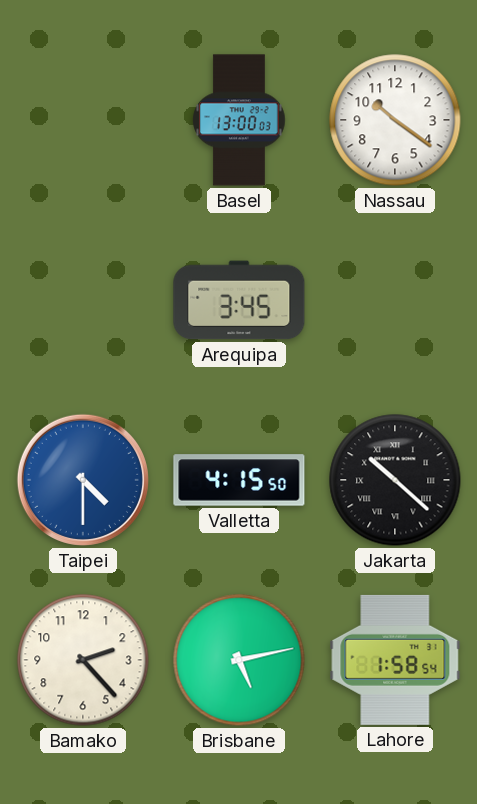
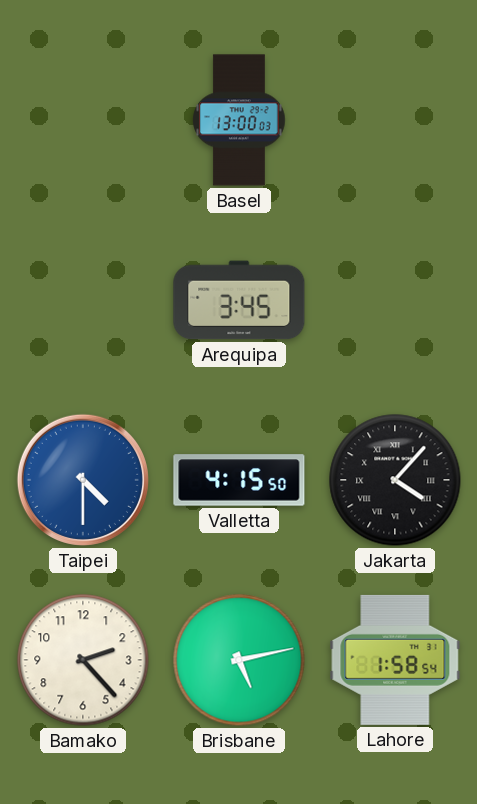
Nassau: 10:21 -> none
Jakarta: 10:22 -> 4:07
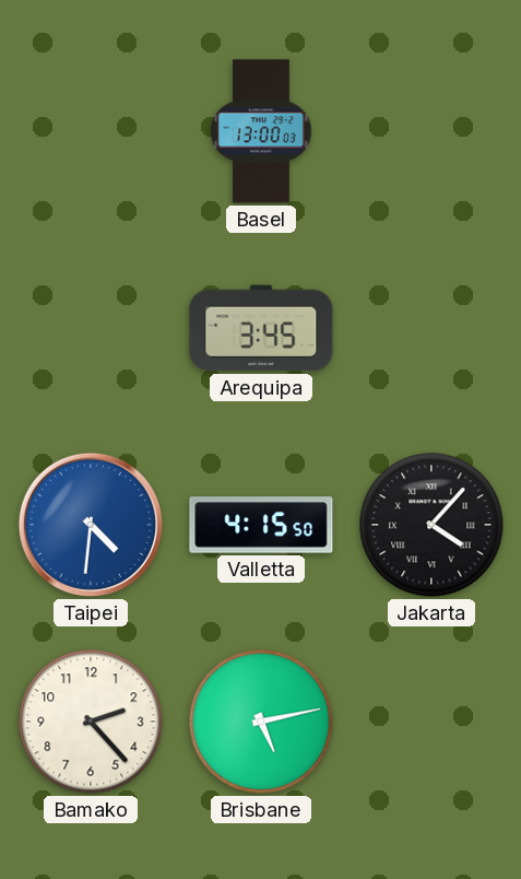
Taipei: 4:30 -> 4:31
Lahore: 1:58 -> none
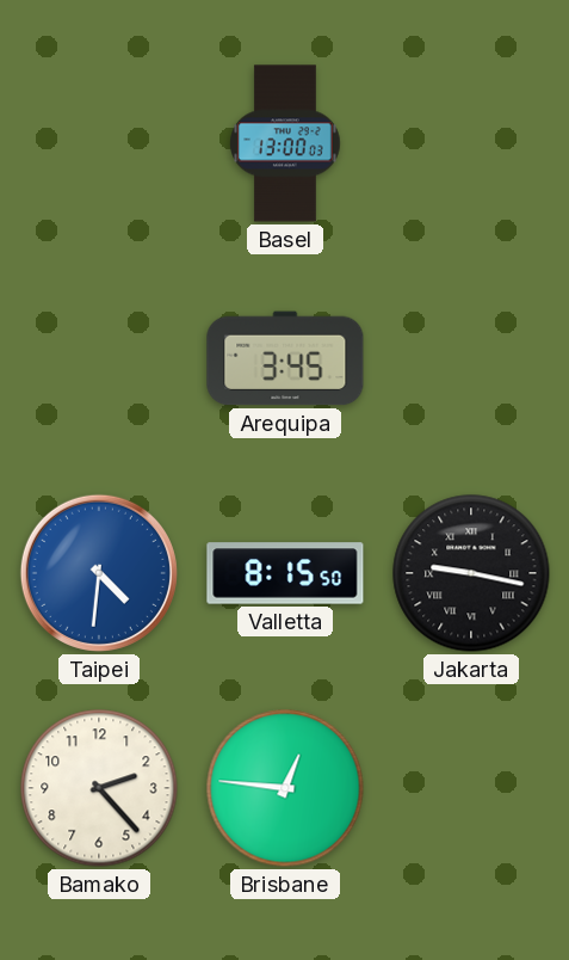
Valletta: 4:15 -> 8:15
Jakarta: 4:07 -> 9:17
Brisbane: 5:13 -> 12:46
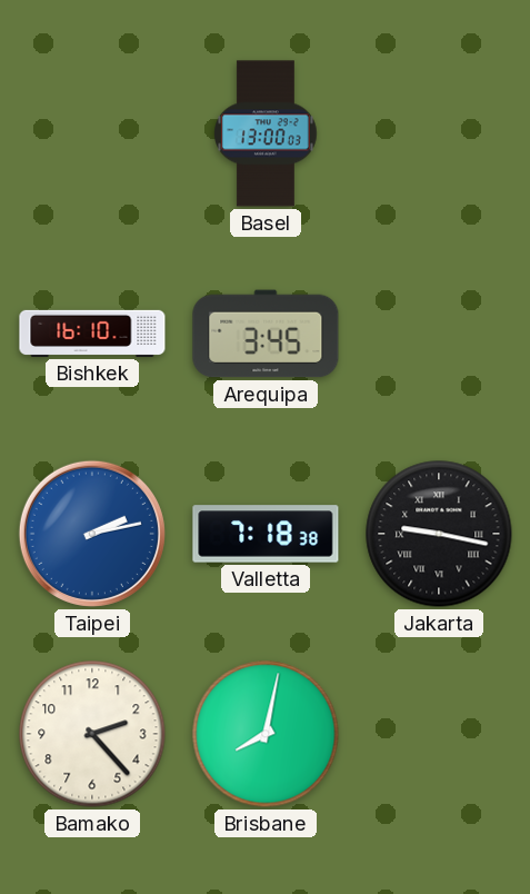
Bishkek: none -> 16:10
Taipei: 4:31 -> 2:13
Valletta: 8:15 -> 7:18
Brisbane: 12:46 -> 8:02
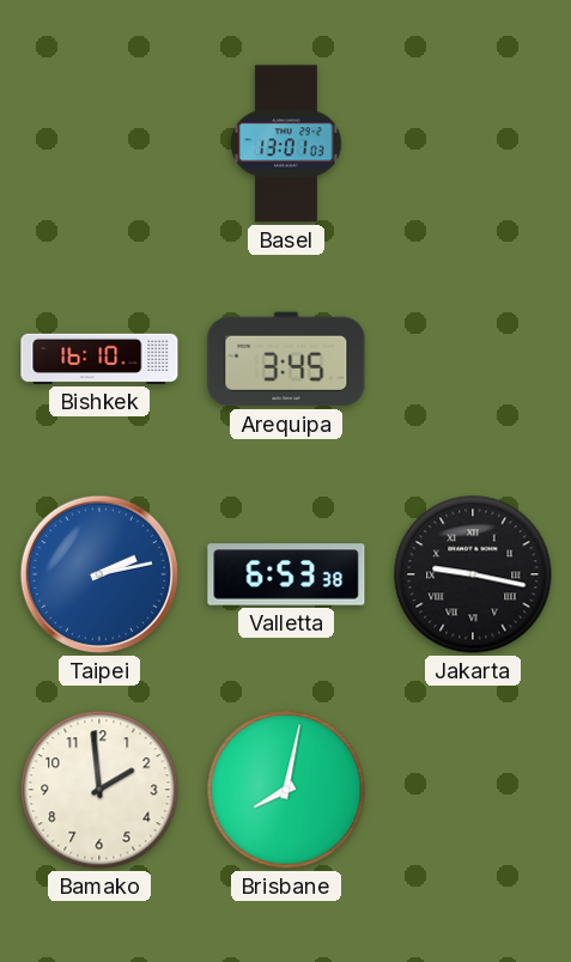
Basel: 13:00 -> 13:01
Valletta: 7:18 -> 6:53
Bamako: 2:23 -> 1:59
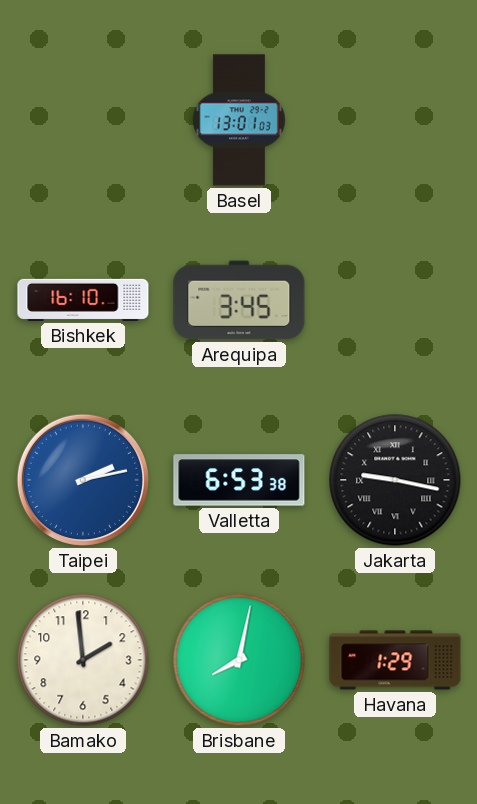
Havana: none -> 1:29
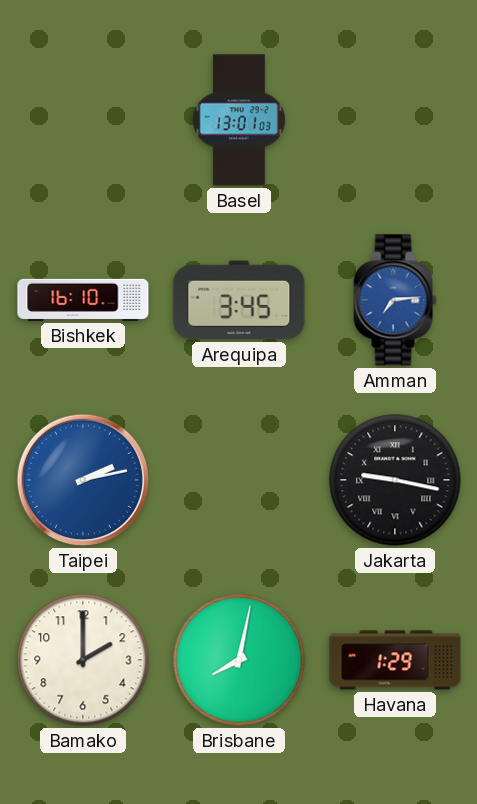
Amman: none -> 7:14
Valletta: 6:53 -> none
Bamako: 1:59 -> 2:00
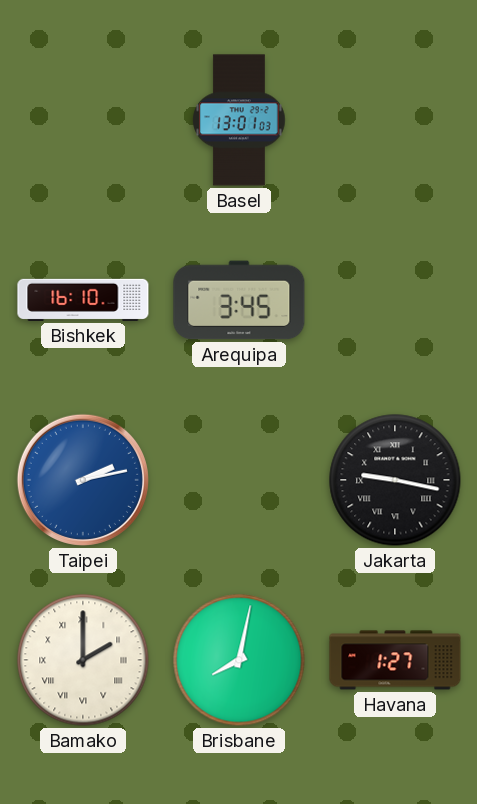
Amman: 7:14 -> none
Bamako numerals: Arabic -> Roman
Havana: 1:29 -> 1:27
